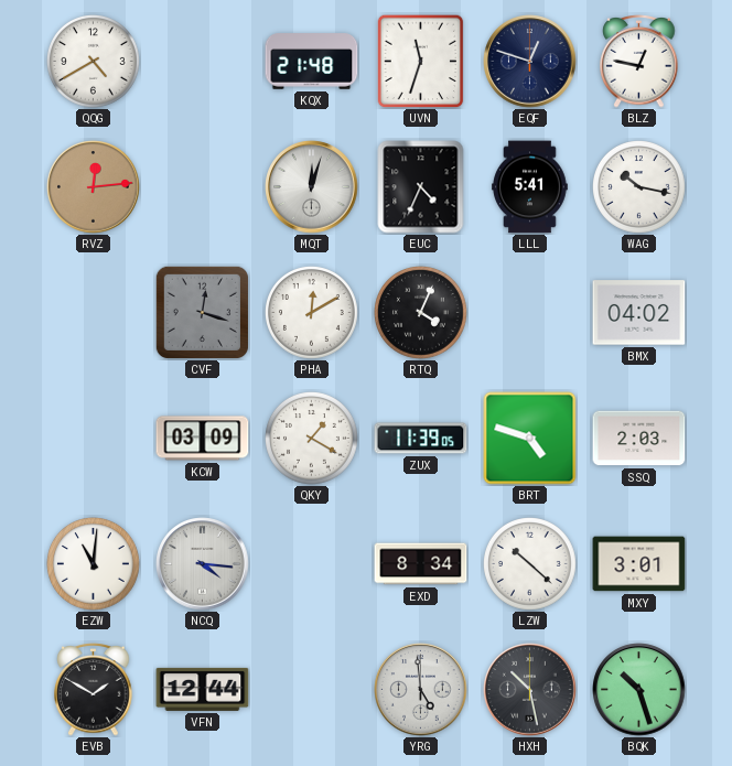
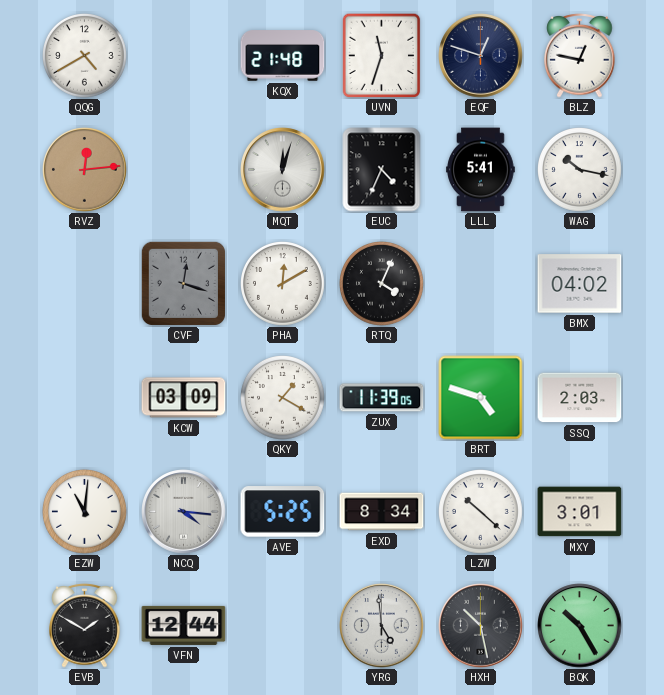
AVE: none -> 5:25
BQK: 10:27 -> 10:25
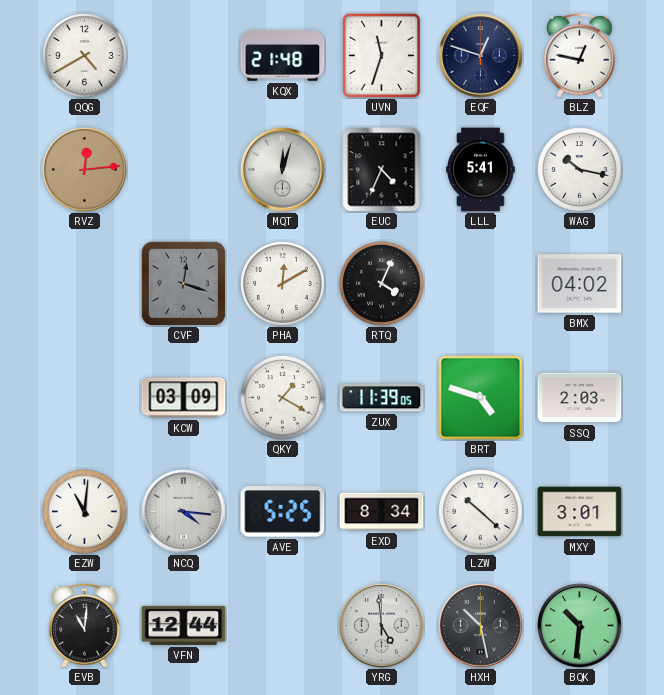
EVB: 1:50 -> 11:01
BQK: 10:25 -> 10:31
